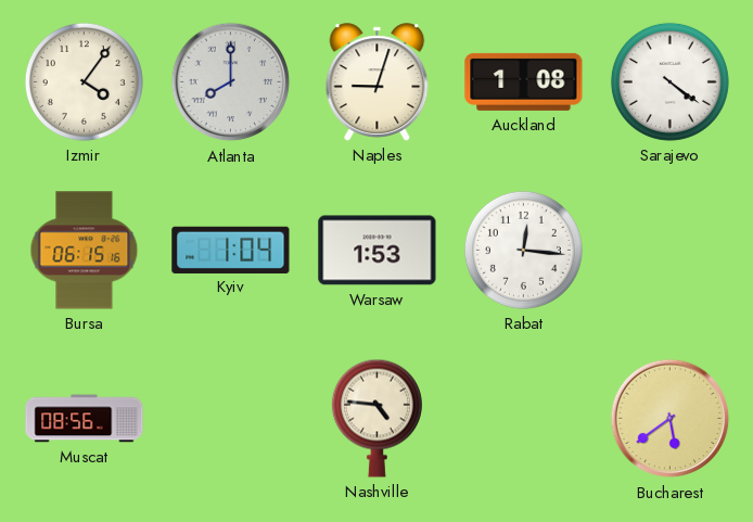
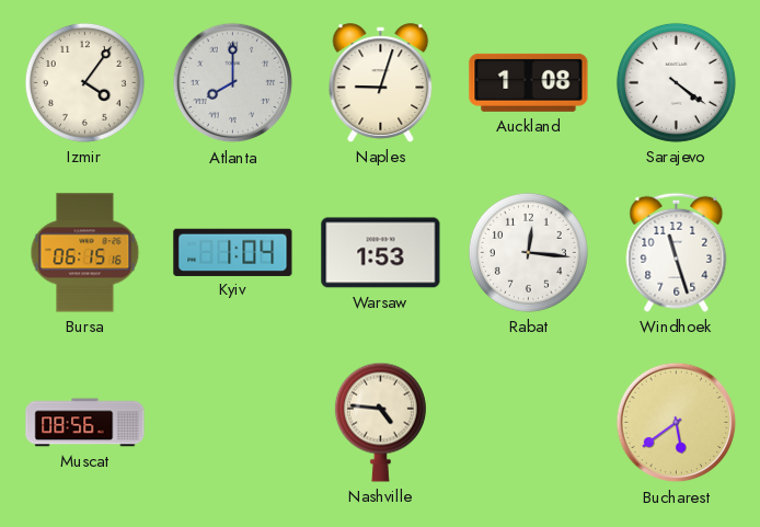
Windhoek: none -> 11:27
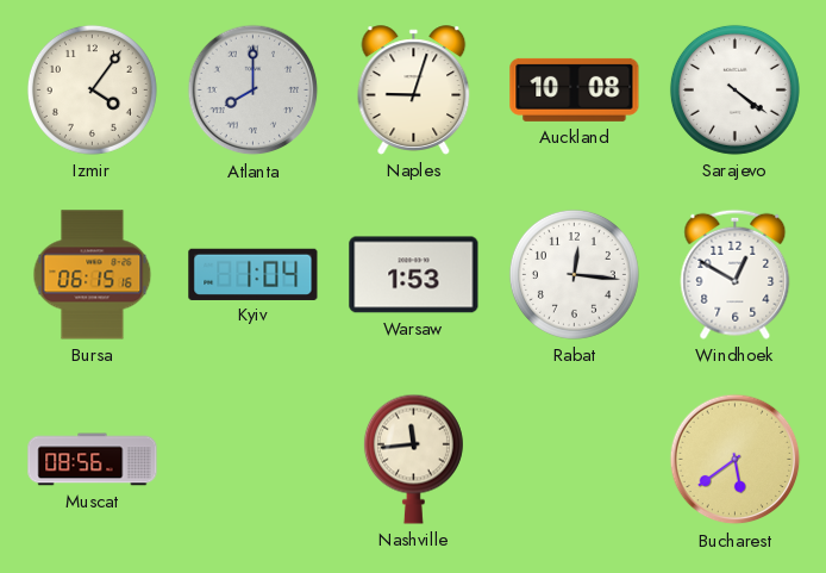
Auckland: 1:08 -> 10:08
Windhoek: 11:27 -> 12:50
Nashville: 4:46 -> 11:44
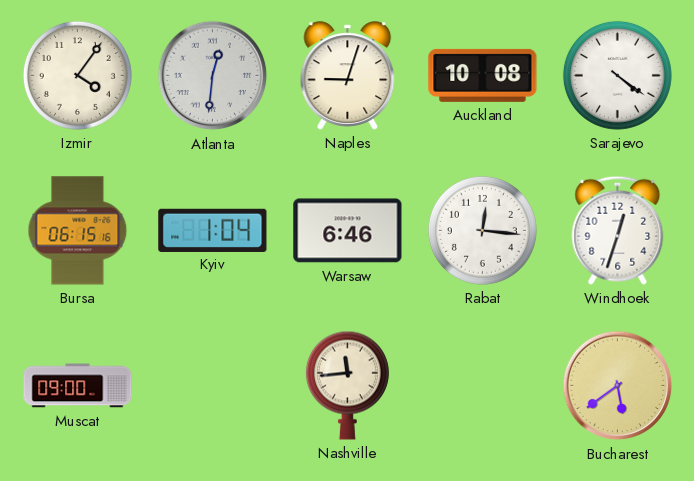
Atlanta: 8:00 -> 12:31
Warsaw: 1:53 -> 6:46
Windhoek: 12:50 -> 12:33
Muscat: 08:56 -> 09:00
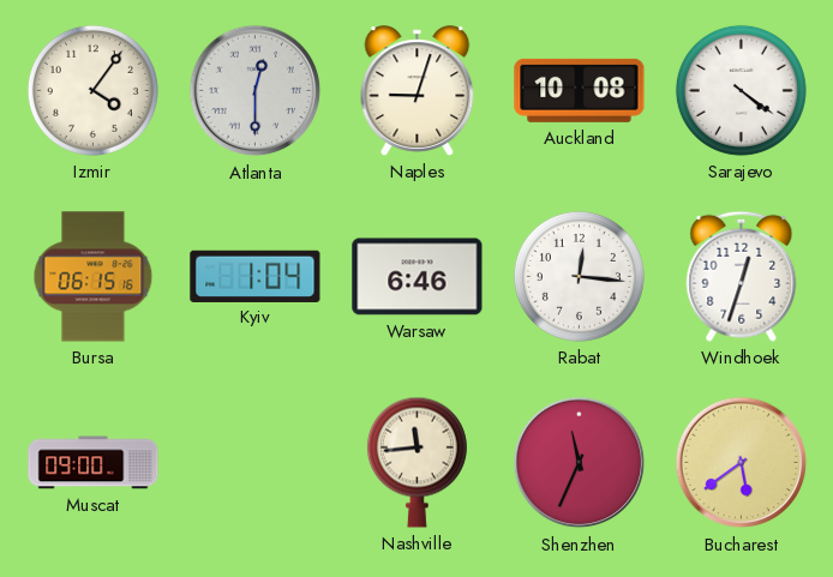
Atlanta: 12:31 -> 12:30
Shenzhen: none -> 11:34
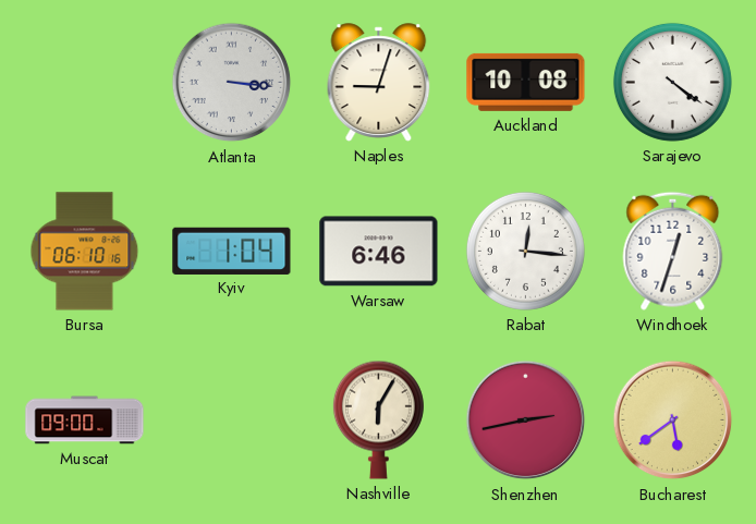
Izmir: 4:06 -> none
Atlanta: 12:30 -> 3:16
Bursa: 06:15 -> 06:10
Nashville: 11:44 -> 6:05
Shenzhen: 11:34 -> 2:43
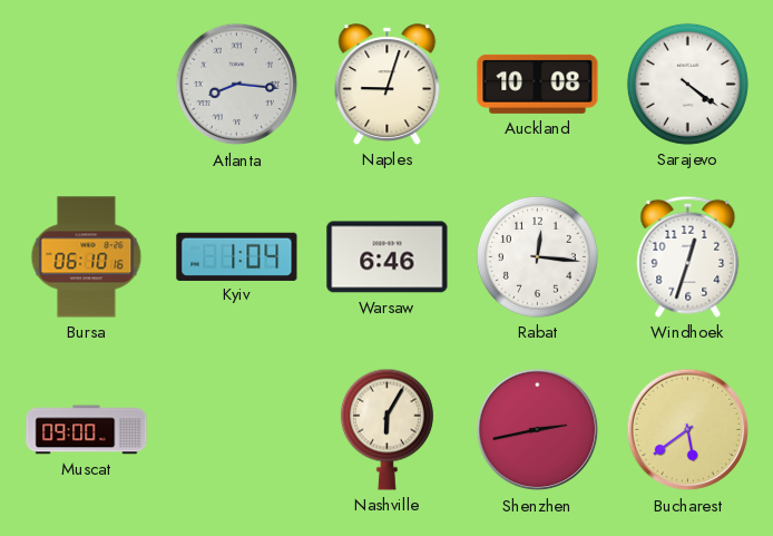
Atlanta: 3:16 -> 8:16
